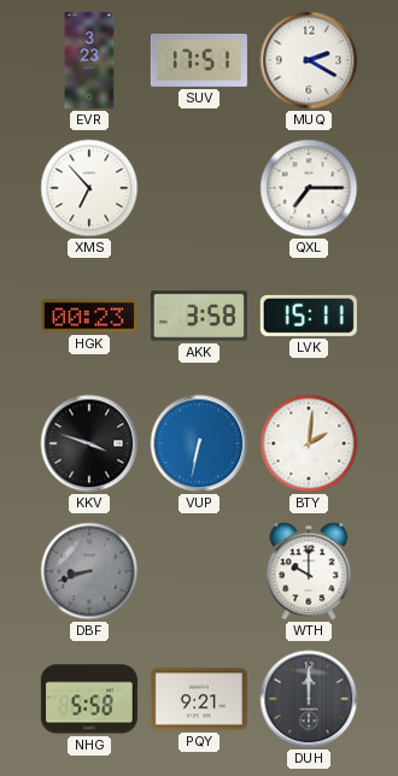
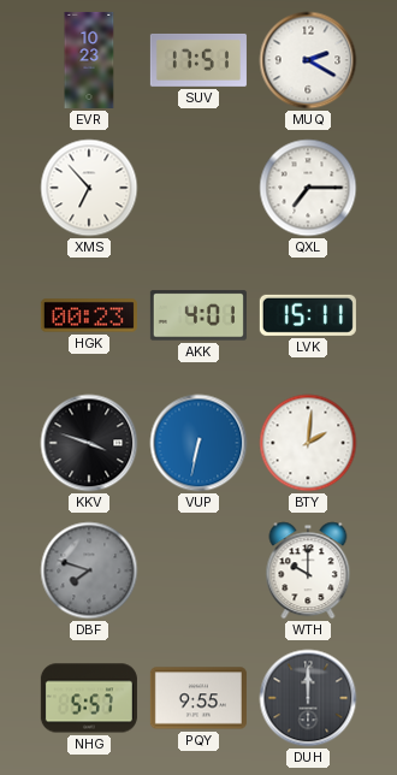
EVR: 3:23 -> 10:23
AKK: 3:58 -> 4:01
DBF: 8:42 -> 7:48
NHG: 5:58 -> 5:57
PQY: 9:21 -> 9:55
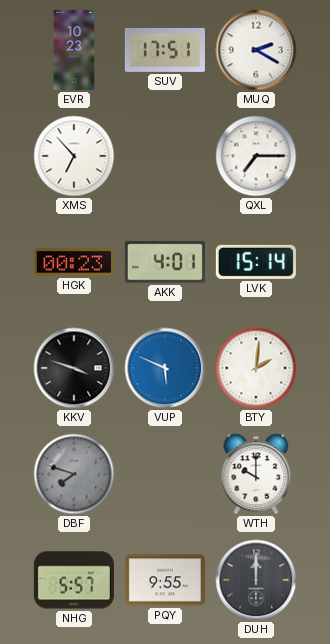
LVK: 15:11 -> 15:14
VUP: 6:32 -> 5:49
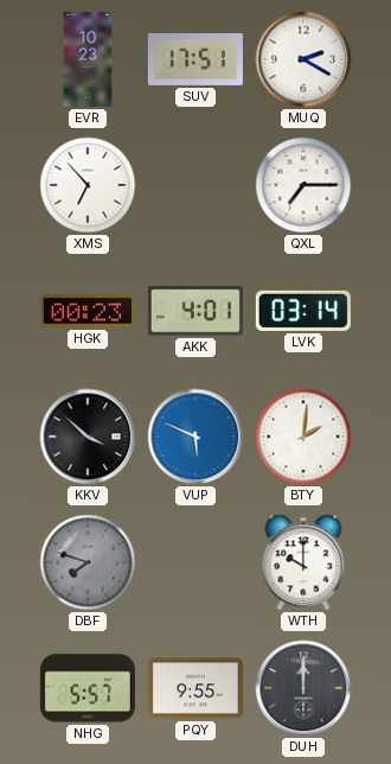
LVK: 15:14 -> 03:14
KKV: 3:48 -> 3:52
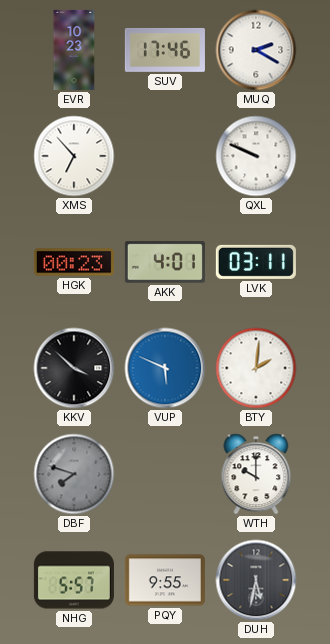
SUV: 17:51 -> 17:46
QXL: 7:15 -> 9:49
LVK: 03:14 -> 03:11
DUH: 12:00 -> 5:32
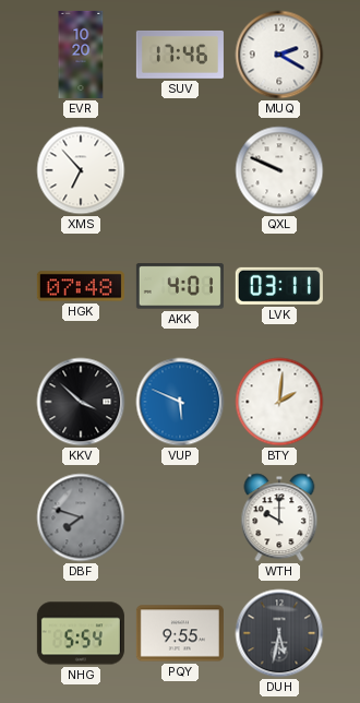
EVR: 10:23 -> 10:20
HGK: 00:23 -> 07:48
NHG: 5:57 -> 5:54
